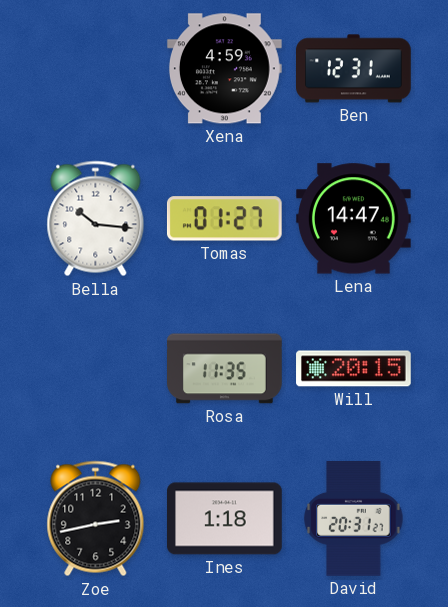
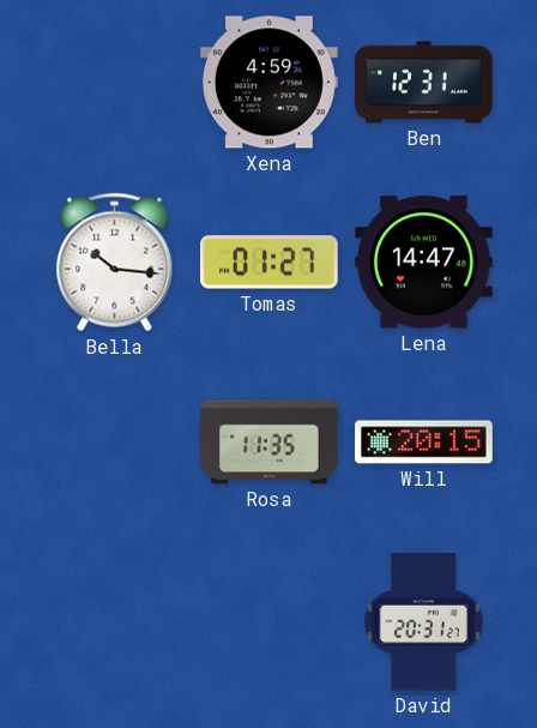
Zoe: 2:43 -> none
Ines: 1:18 -> none
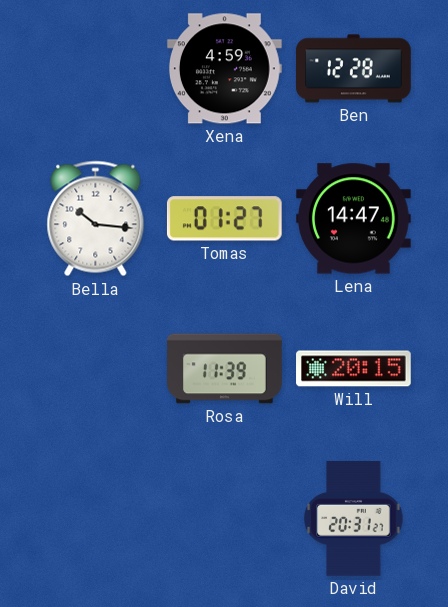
Ben: 12:31 -> 12:28
Rosa: 11:35 -> 11:39
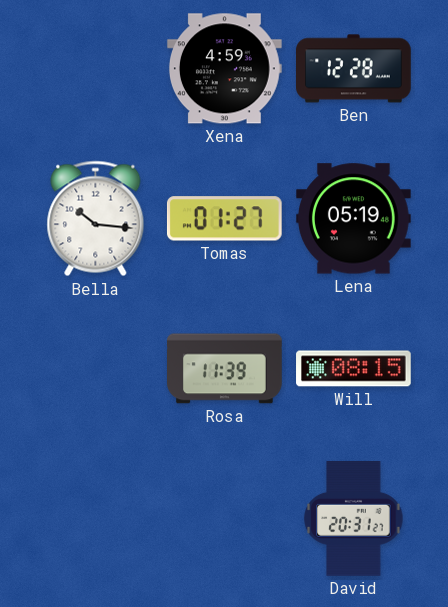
Lena: 14:47 -> 05:19
Will: 20:15 -> 08:15
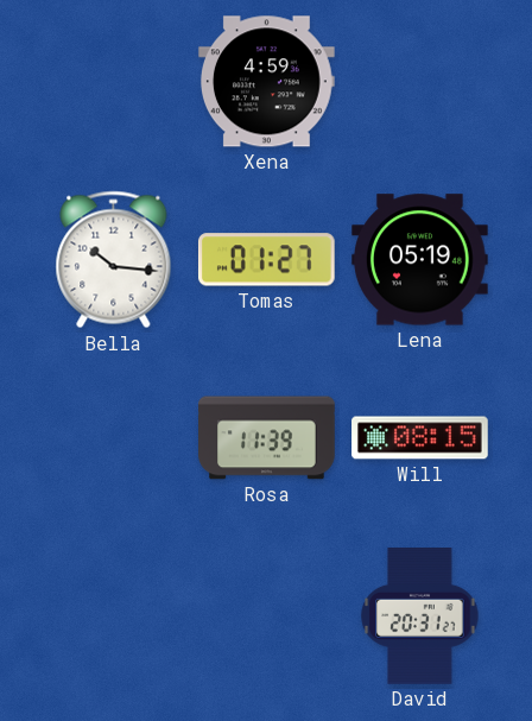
Ben: 12:28 -> none
